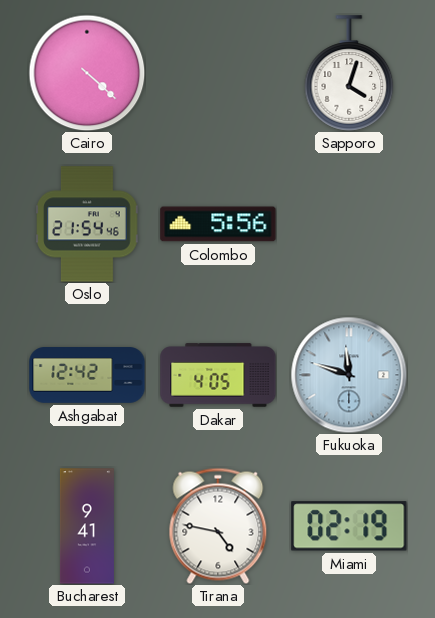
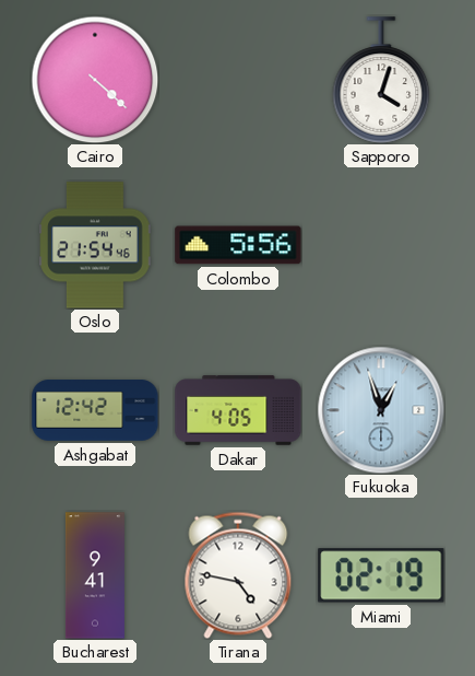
Fukuoka: 11:48 -> 12:57
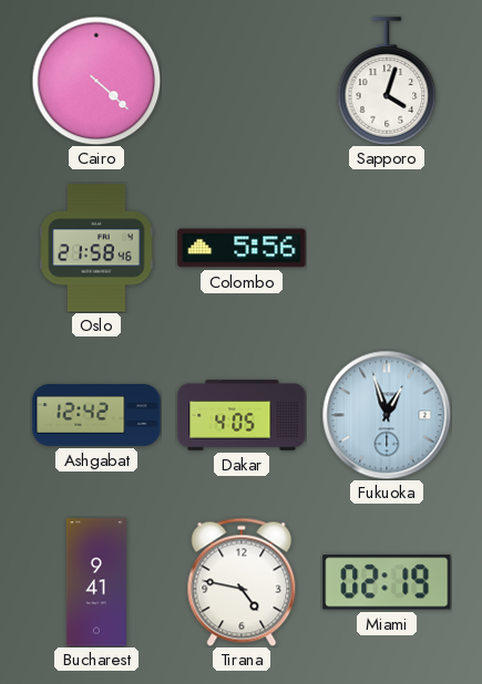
Oslo: 21:54 -> 21:58
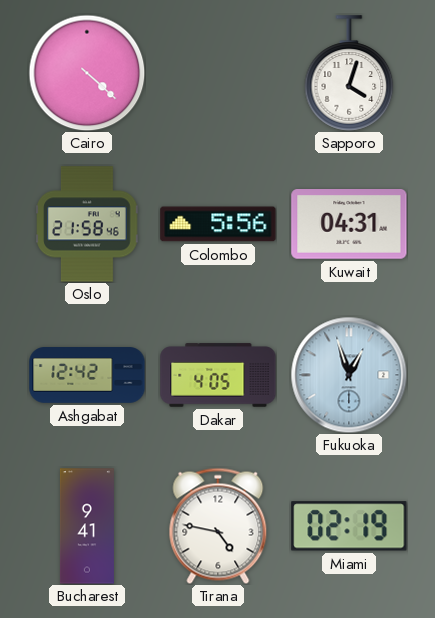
Kuwait: none -> 04:31
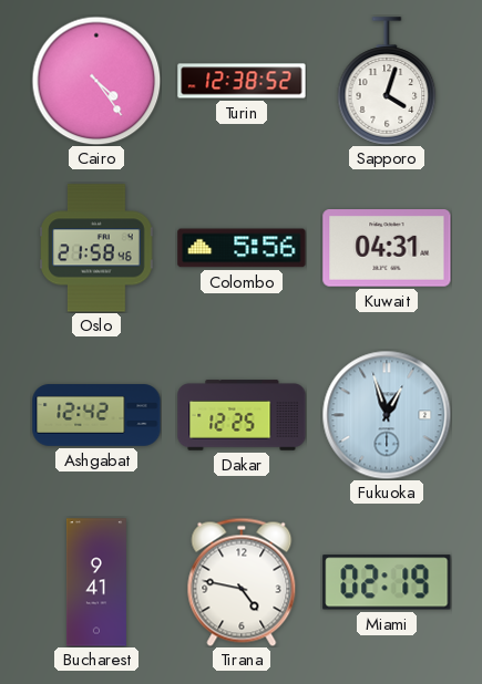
Cairo: 4:22 -> 4:24
Turin: none -> 12:38
Dakar: 4:05 -> 12:25
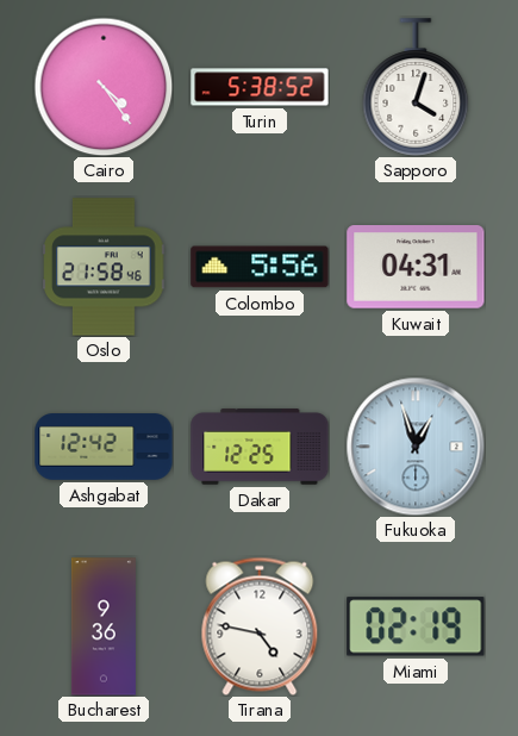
Turin: 12:38 -> 5:38
Bucharest: 9:41 -> 9:36
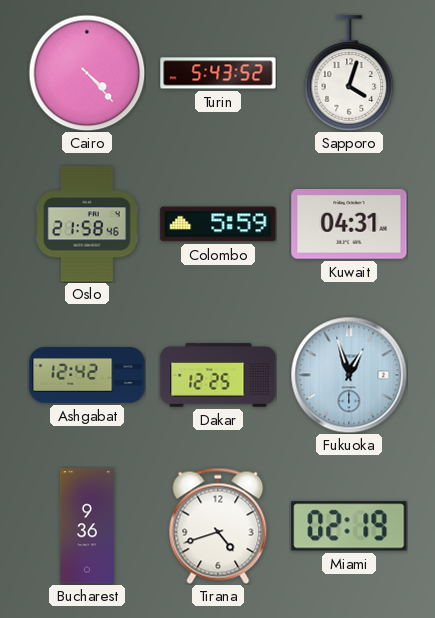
Cairo: 4:24 -> 4:23
Turin: 5:38 -> 5:43
Colombo: 5:56 -> 5:59
Tirana: 4:47 -> 4:42
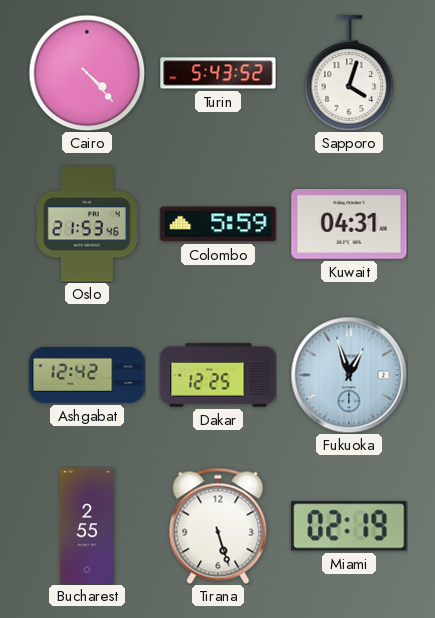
Oslo: 21:58 -> 21:53
Bucharest: 9:36 -> 2:55
Tirana: 4:42 -> 5:27
